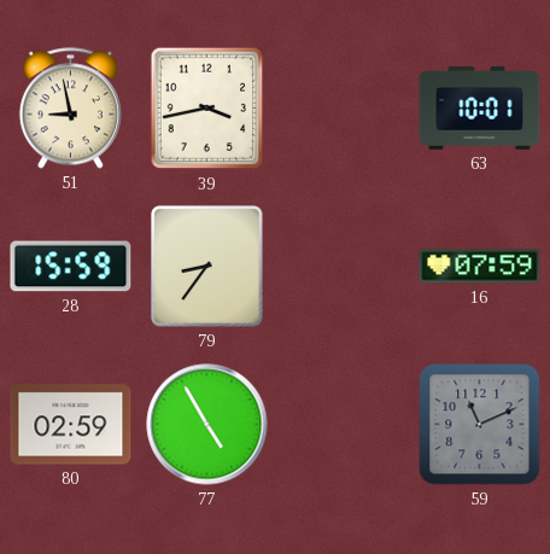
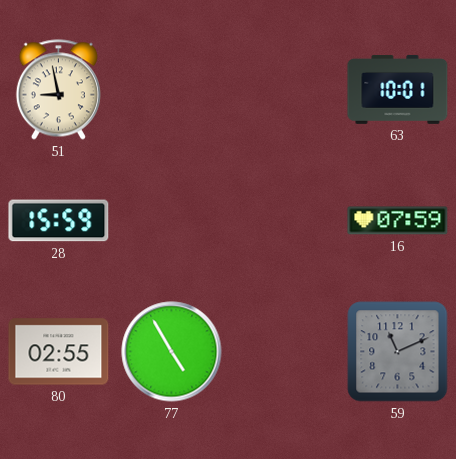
39: 3:43 -> none
79: 8:36 -> none
80: 02:59 -> 02:55
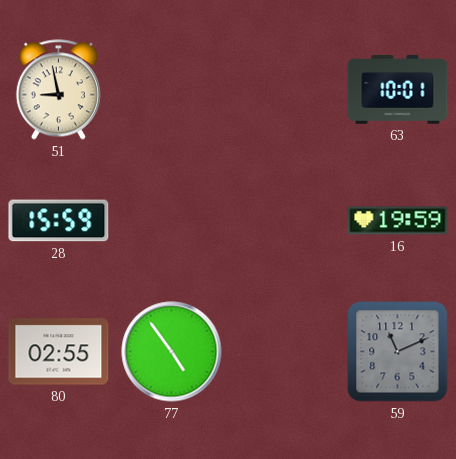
16: 07:59 -> 19:59
77: 4:55 -> 4:54
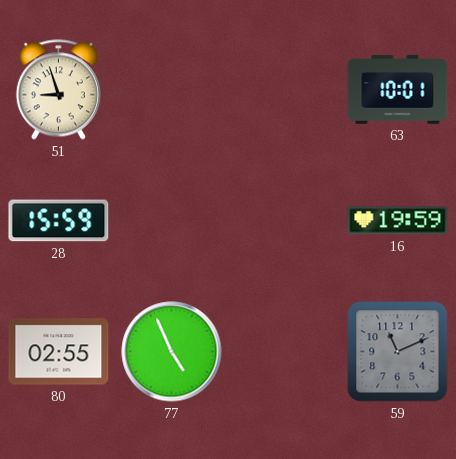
51: 8:58 -> 8:57
77: 4:54 -> 4:56
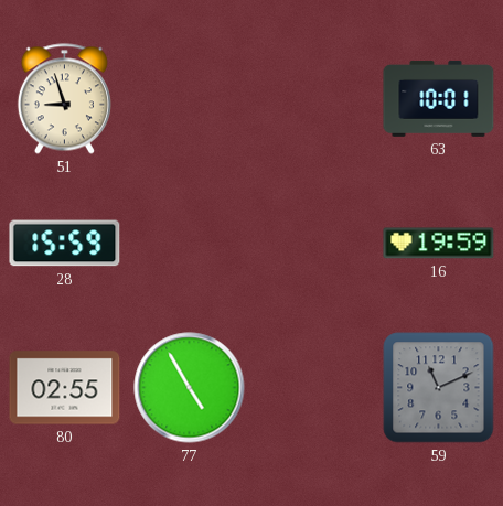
77: 4:56 -> 4:55
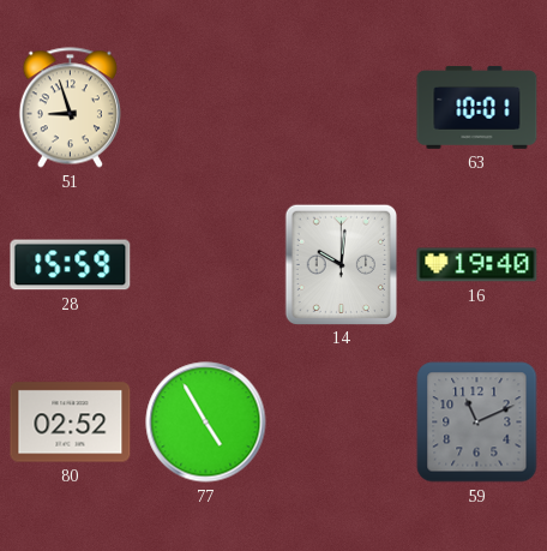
14: none -> 10:01
16: 19:59 -> 19:40
80: 02:55 -> 02:52
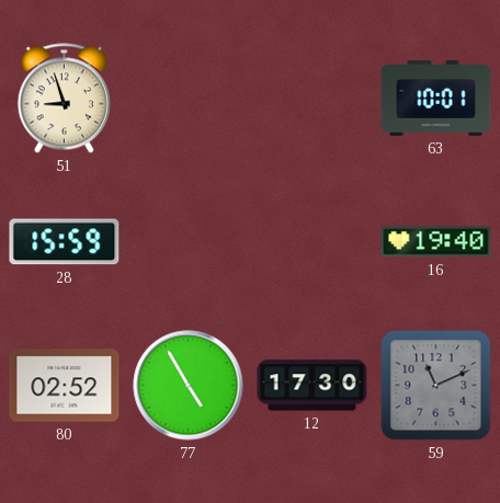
14: 10:01 -> none
12: none -> 17:30
